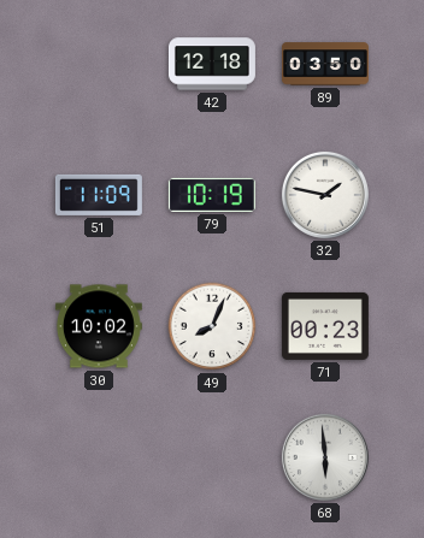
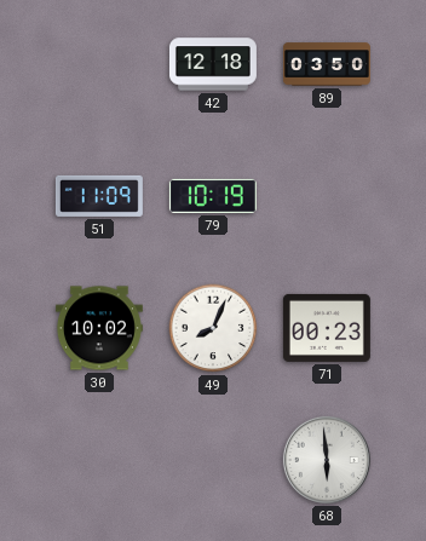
32: 1:47 -> none
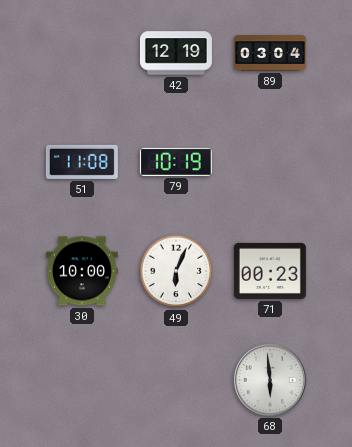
42: 12:18 -> 12:19
89: 03:50 -> 03:04
51: 11:09 -> 11:08
30: 10:02 -> 10:00
49: 8:04 -> 6:04
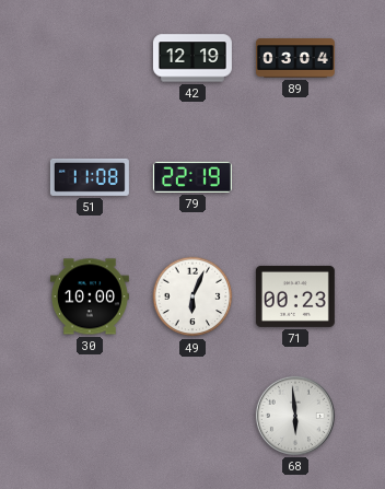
79: 10:19 -> 22:19
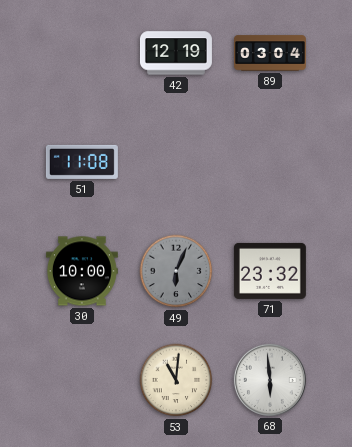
79: 22:19 -> none
49 dial: white -> grey
71: 00:23 -> 23:32
53: none -> 11:01
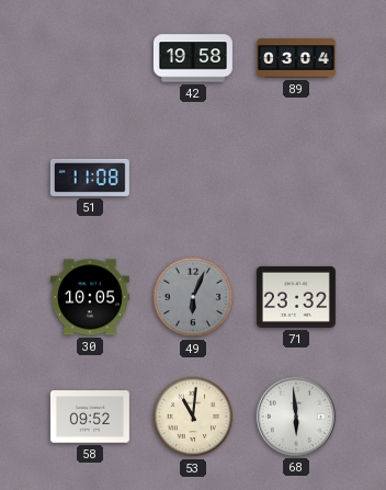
42: 12:19 -> 19:58
30: 10:00 -> 10:05
58: none -> 09:52
